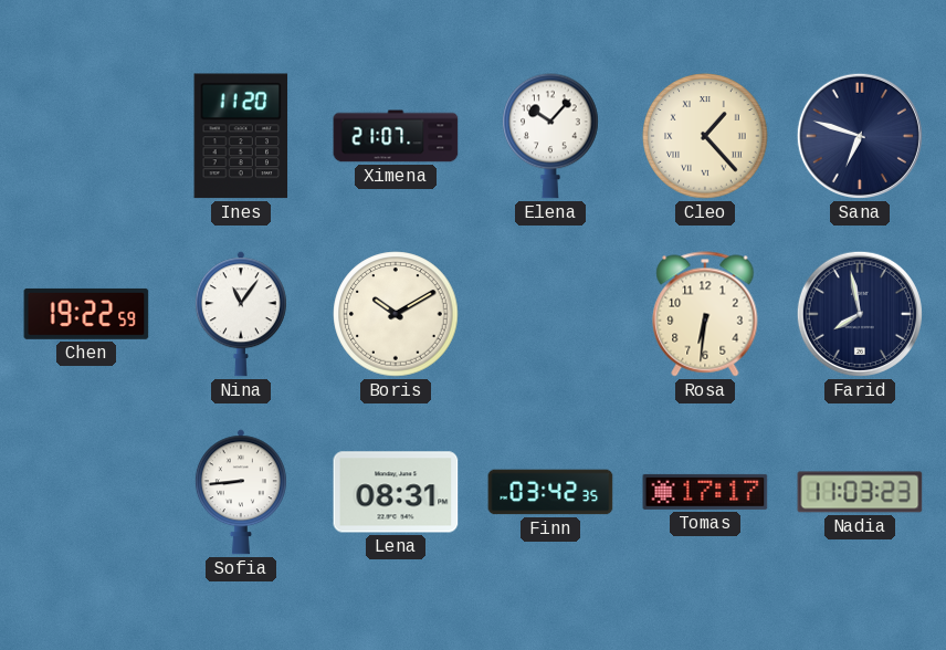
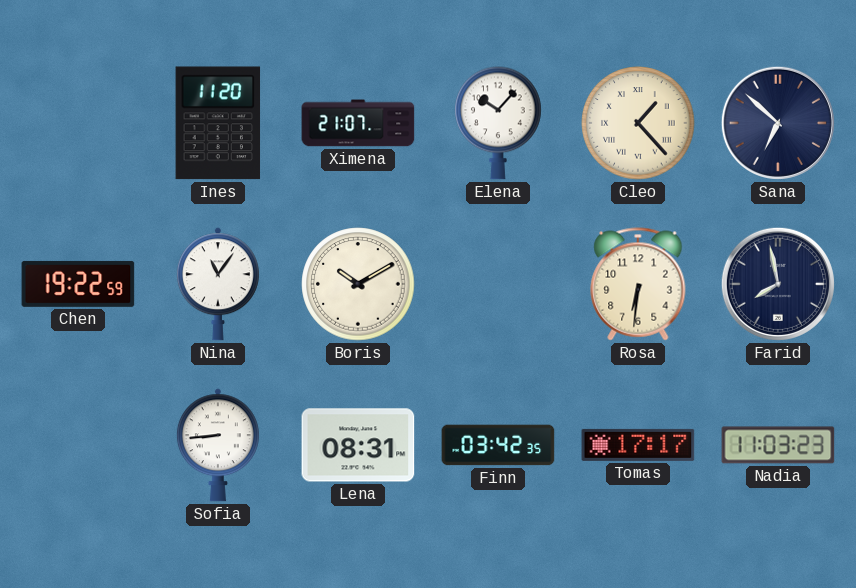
Sana: 6:48 -> 6:52
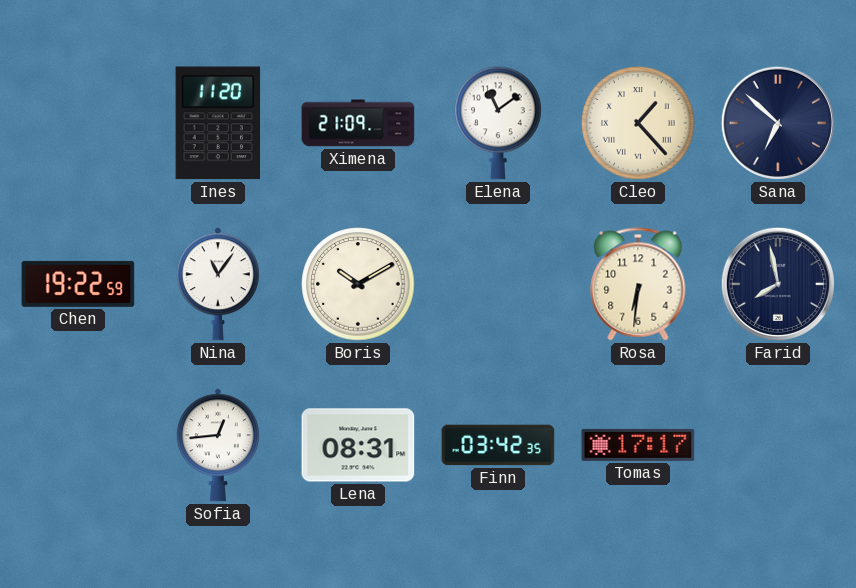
Ximena: 21:07 -> 21:09
Elena: 10:07 -> 11:09
Sofia: 8:44 -> 12:44
Nadia: 11:03 -> none
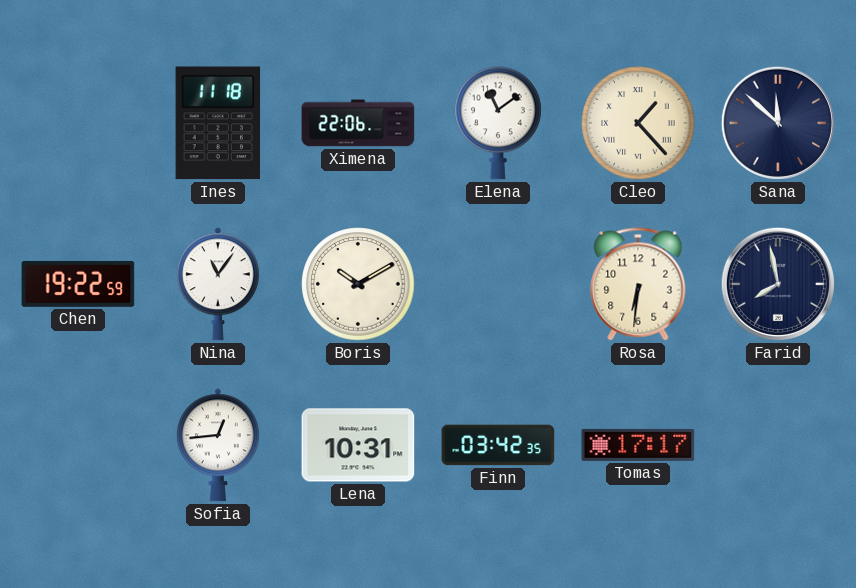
Ines: 11:20 -> 11:18
Ximena: 21:09 -> 22:06
Sana: 6:52 -> 11:52
Lena: 08:31 -> 10:31
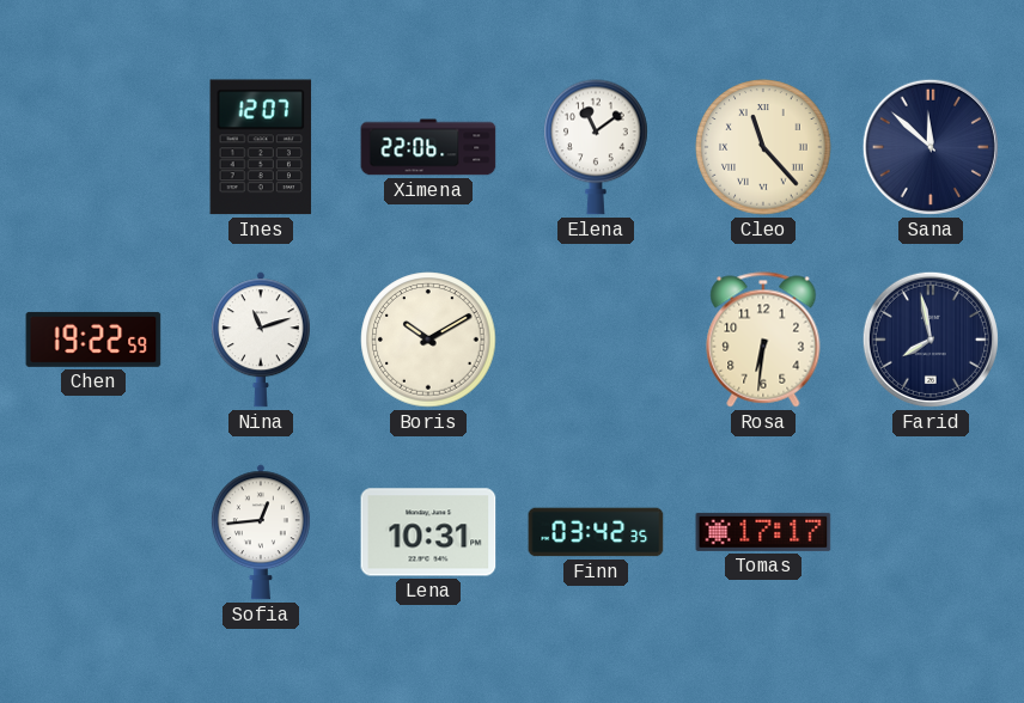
Ines: 11:18 -> 12:07
Cleo: 1:23 -> 11:23
Nina: 11:06 -> 11:12
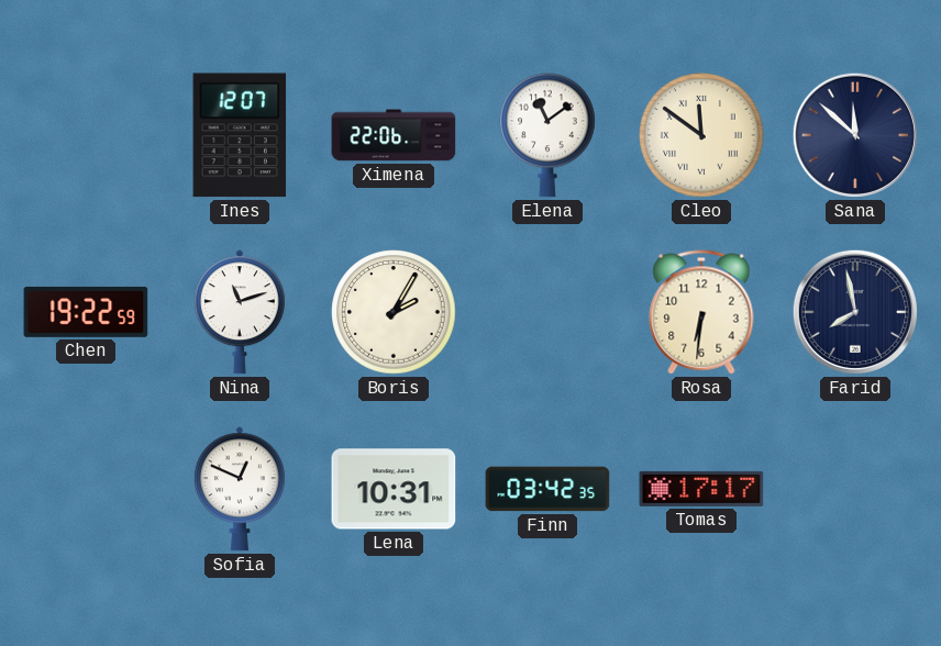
Cleo: 11:23 -> 11:51
Boris: 10:10 -> 2:05
Sofia: 12:44 -> 12:49
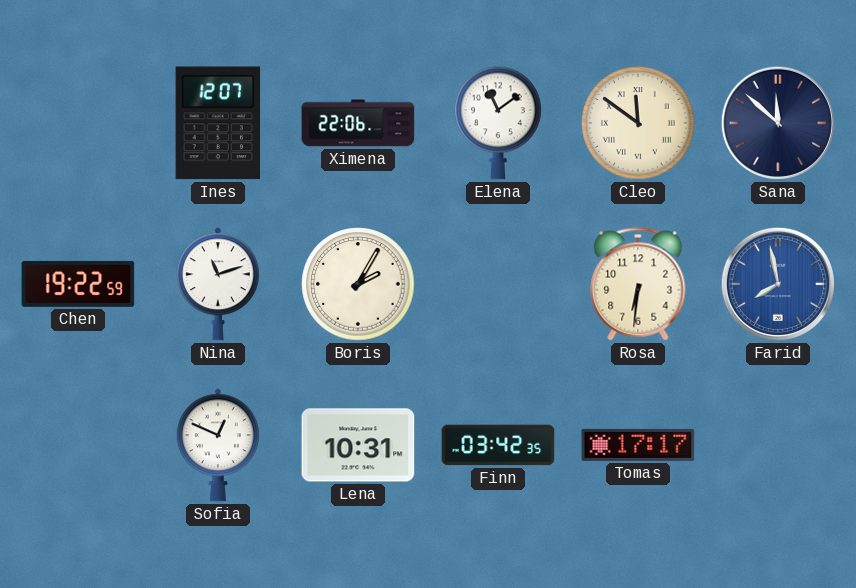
Farid dial: navy -> blue
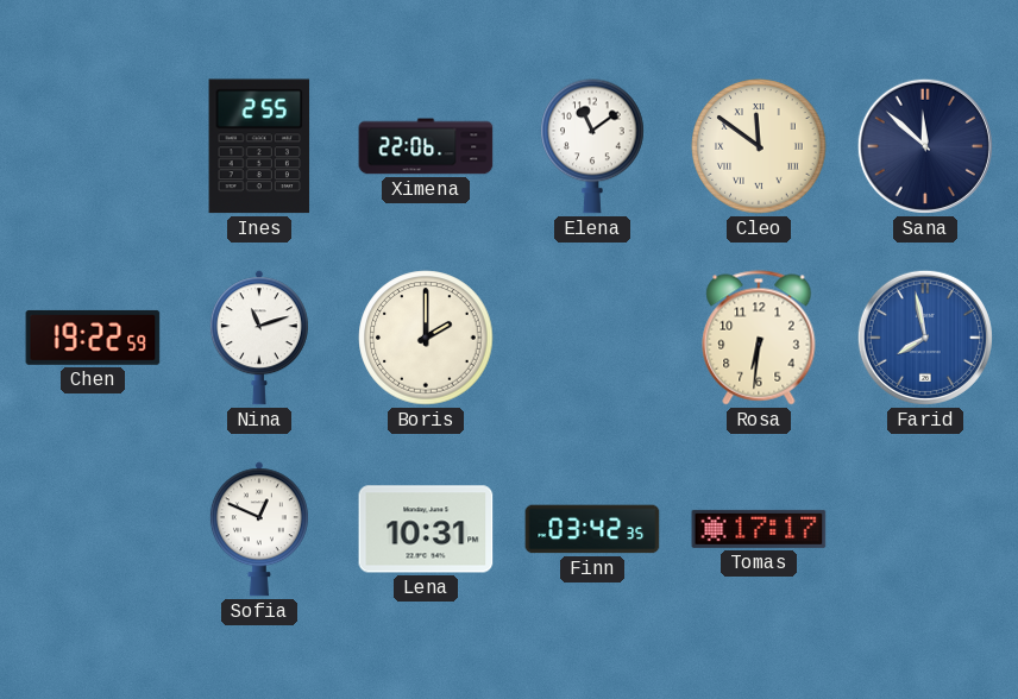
Ines: 12:07 -> 2:55
Boris: 2:05 -> 2:00
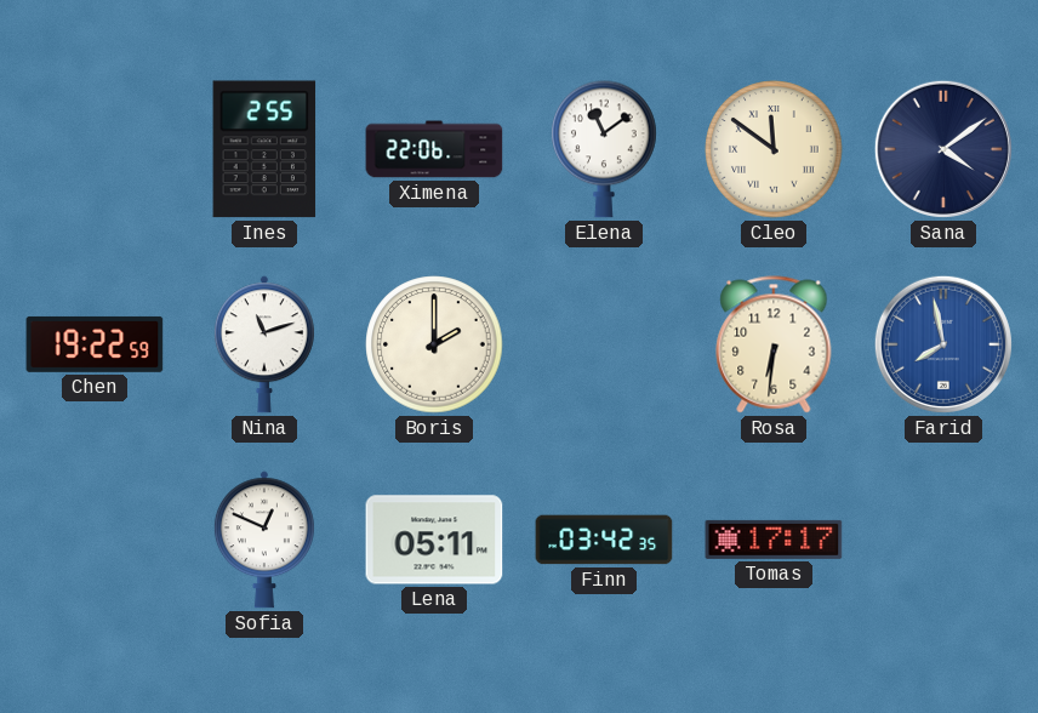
Sana: 11:52 -> 4:09
Lena: 10:31 -> 05:11
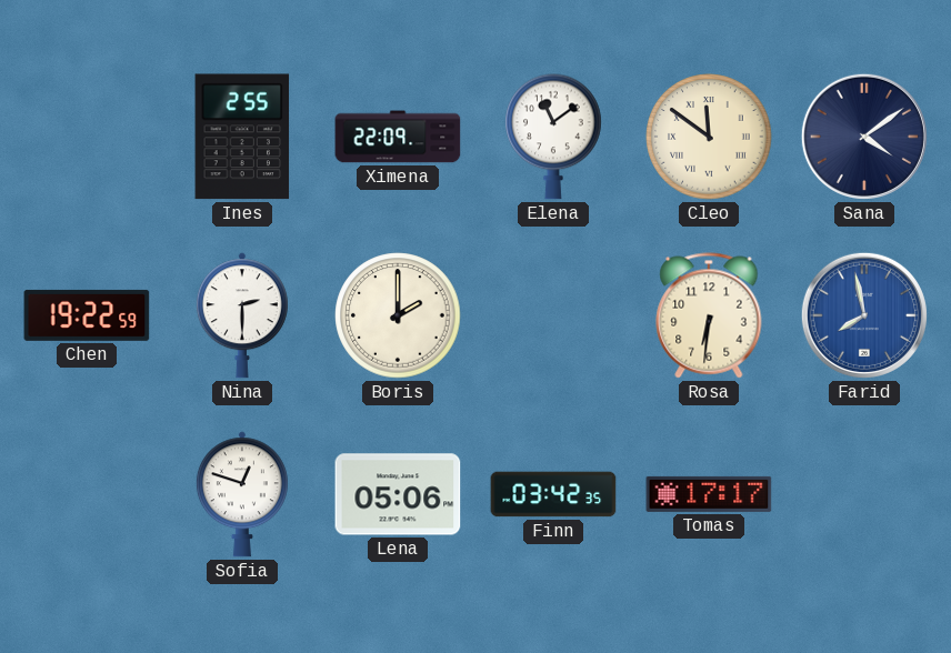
Ximena: 22:06 -> 22:09
Nina: 11:12 -> 2:30
Sofia: 12:49 -> 12:48
Lena: 05:11 -> 05:06
